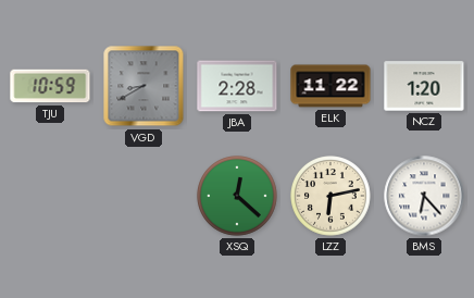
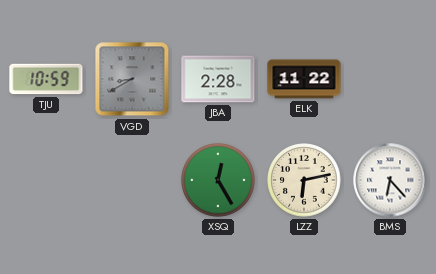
NCZ: 1:20 -> none
XSQ: 12:22 -> 12:25
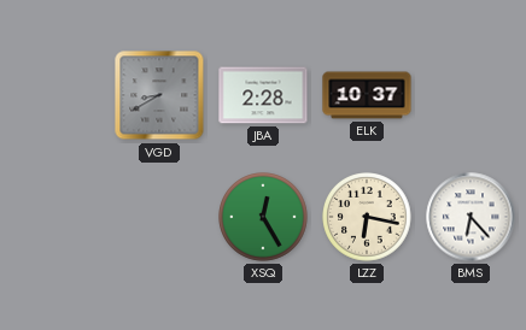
TJU: 10:59 -> none
ELK: 11:22 -> 10:37
LZZ: 6:13 -> 6:17
